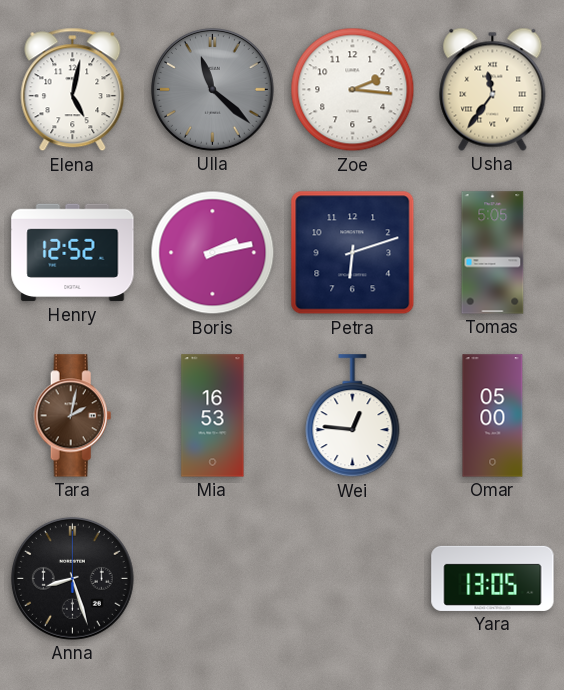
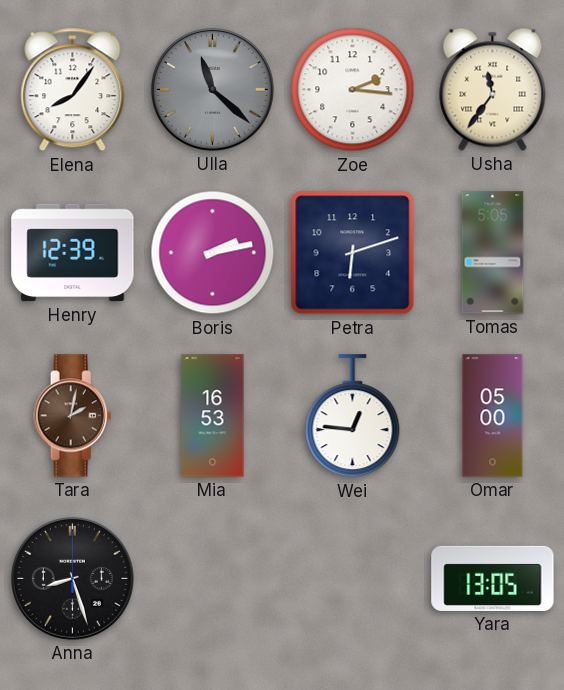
Elena: 5:02 -> 8:06
Henry: 12:52 -> 12:39
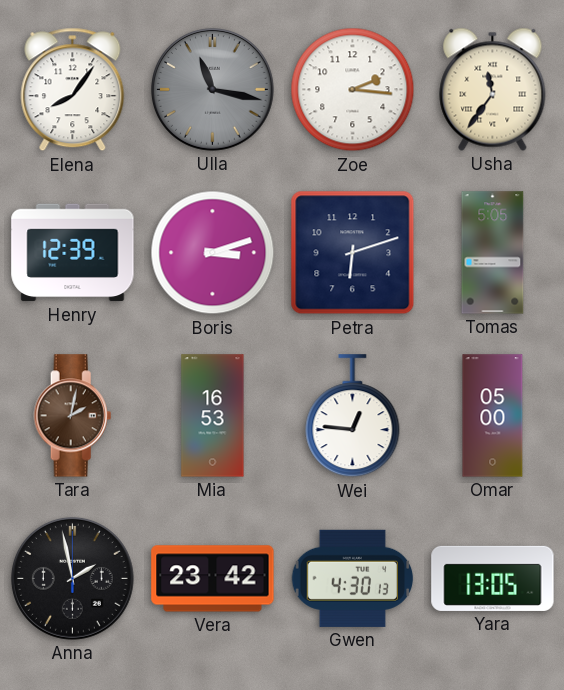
Ulla: 11:22 -> 11:17
Boris: 2:13 -> 3:12
Anna: 8:27 -> 1:58
Vera: none -> 23:42
Gwen: none -> 4:30
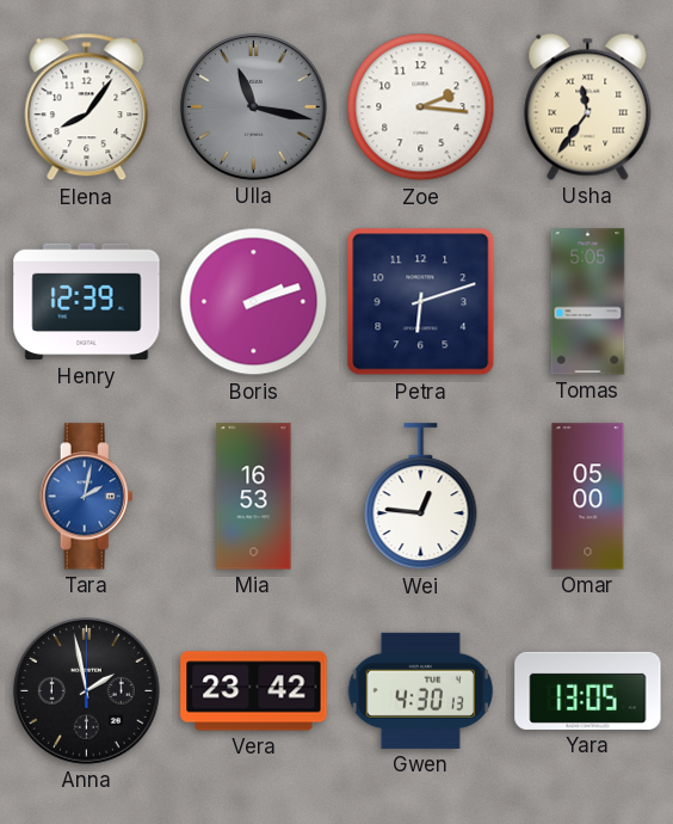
Boris: 3:12 -> 2:12
Tara dial: brown -> blue
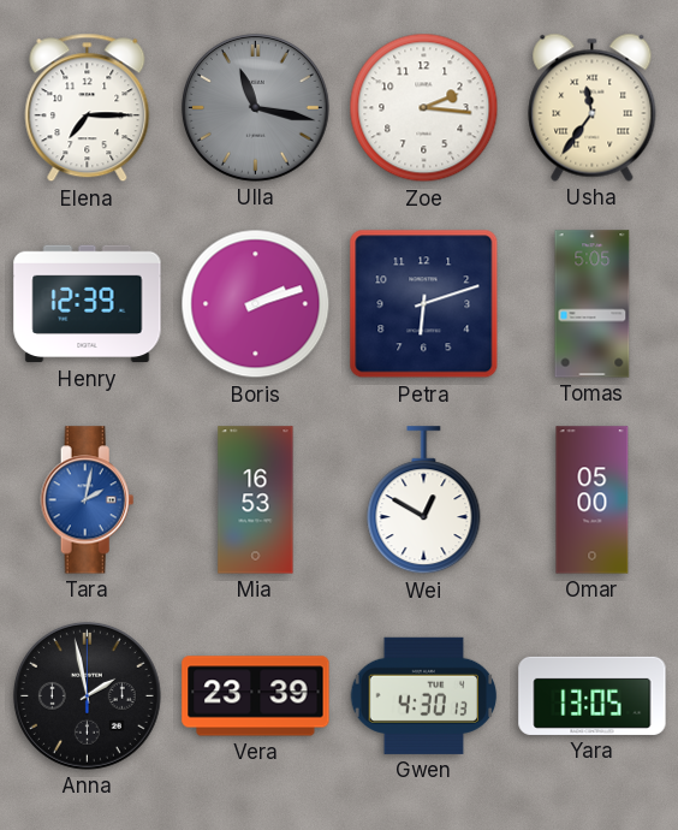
Elena: 8:06 -> 7:15
Wei: 12:46 -> 12:50
Vera: 23:42 -> 23:39
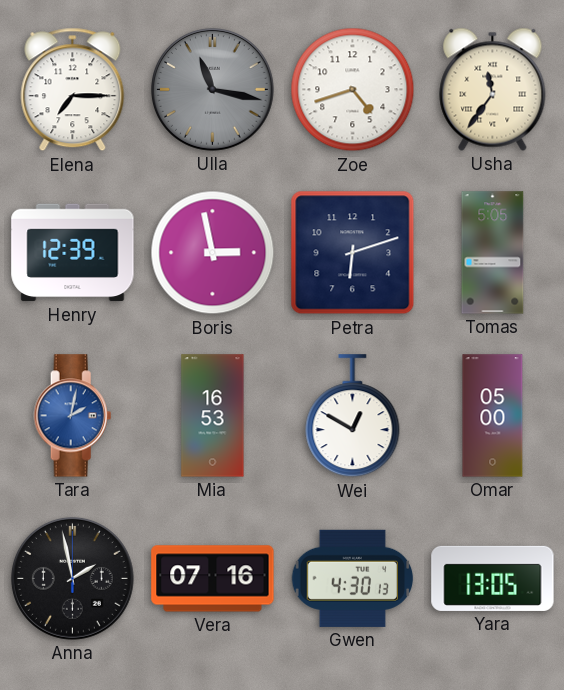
Zoe: 2:16 -> 4:42
Boris: 2:12 -> 2:58
Vera: 23:39 -> 07:16
